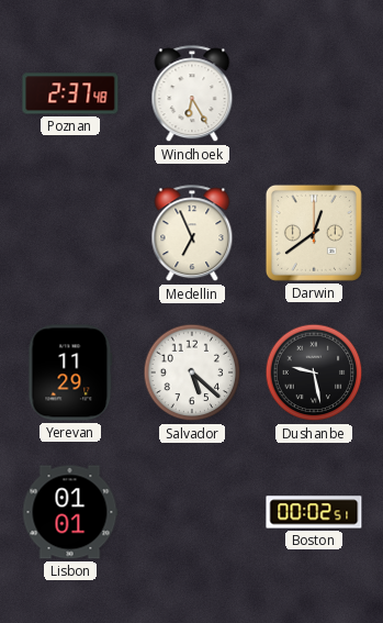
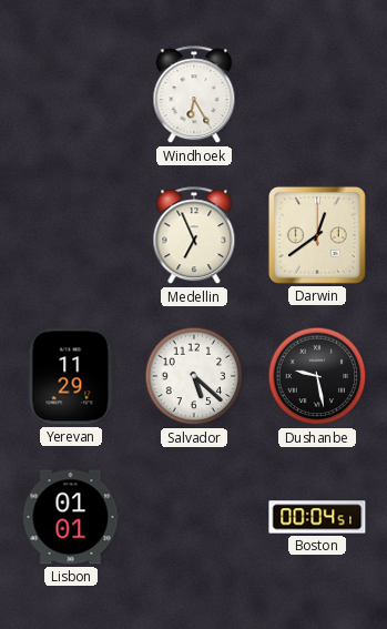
Poznan: 2:37 -> none
Boston: 00:02 -> 00:04
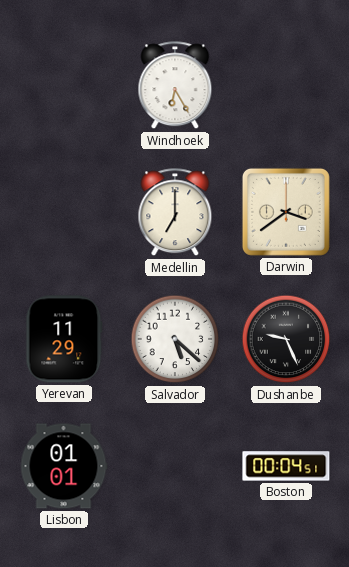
Medellin: 6:56 -> 7:00
Darwin: 12:39 -> 3:39
Dushanbe: 9:28 -> 9:26
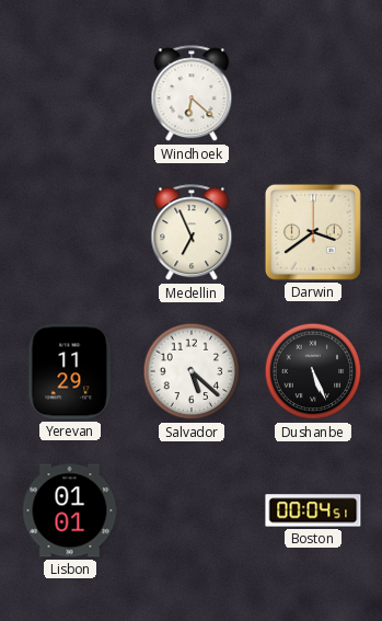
Windhoek: 6:25 -> 6:22
Medellin: 7:00 -> 6:56
Dushanbe: 9:26 -> 5:26
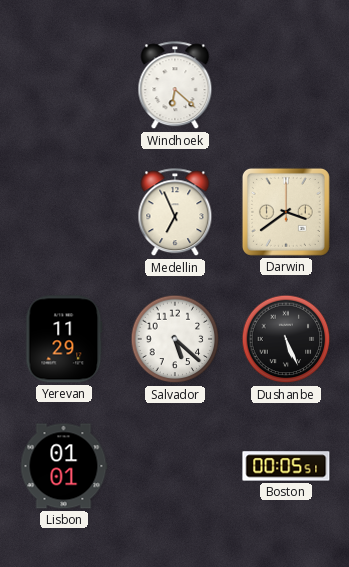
Boston: 00:04 -> 00:05
